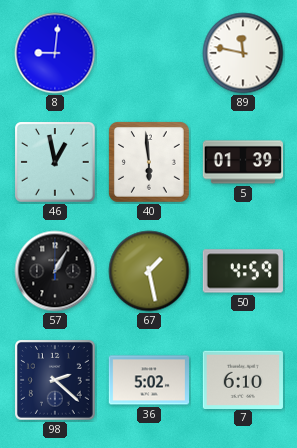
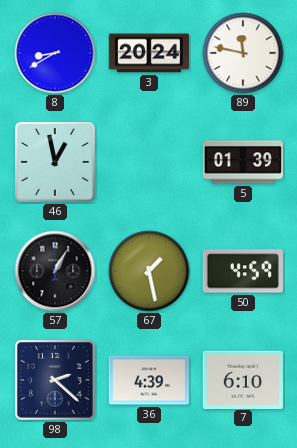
8: 9:01 -> 8:40
3: none -> 20:24
40: 5:59 -> none
36: 5:02 -> 4:39
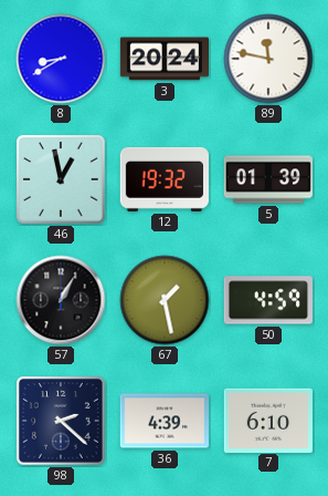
12: none -> 19:32
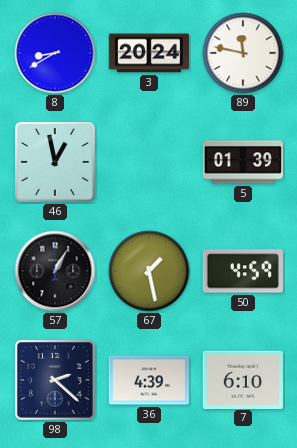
12: 19:32 -> none
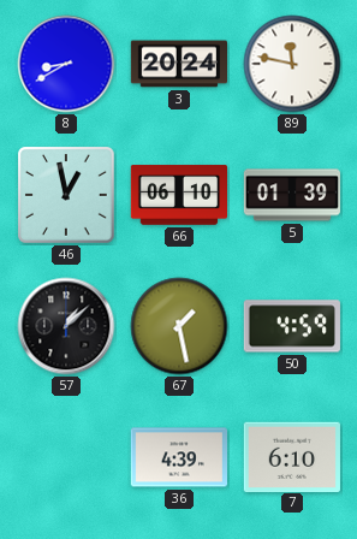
66: none -> 06:10
57: 1:05 -> 1:08
98: 2:22 -> none
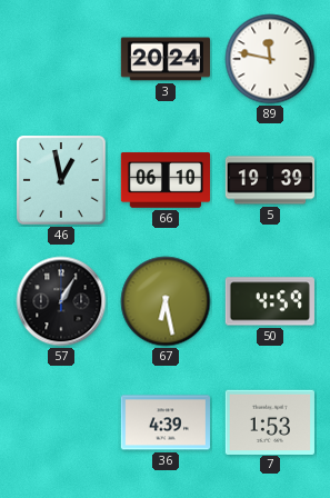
8: 8:40 -> none
5: 01:39 -> 19:39
57: 1:08 -> 1:05
67: 1:28 -> 6:28
7: 6:10 -> 1:53
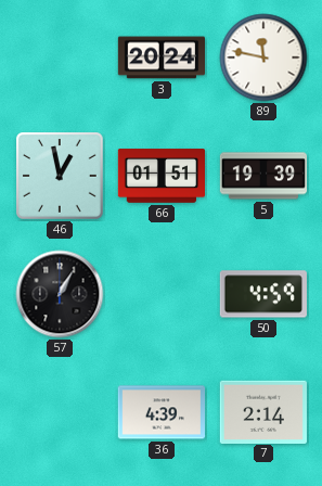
66: 06:10 -> 01:51
67: 6:28 -> none
7: 1:53 -> 2:14
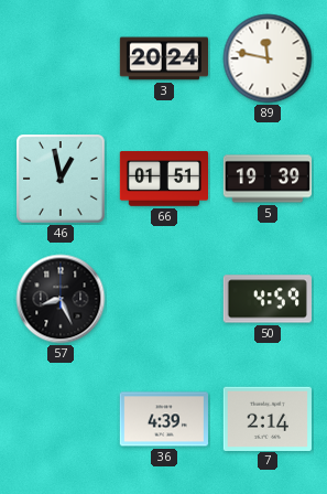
57: 1:05 -> 8:26
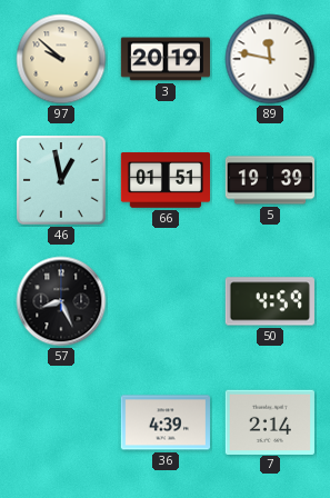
97: none -> 9:52
3: 20:24 -> 20:19
